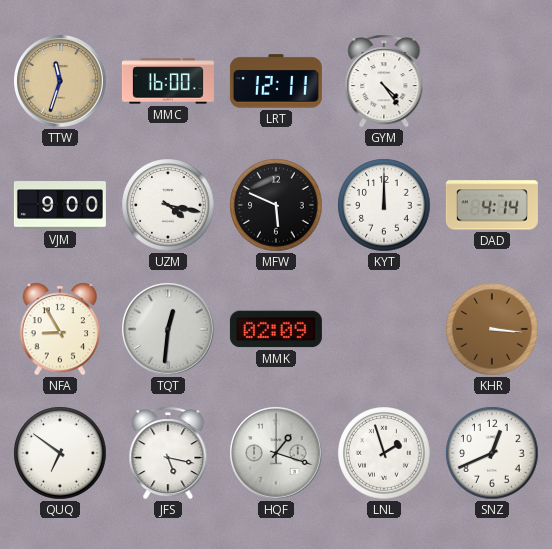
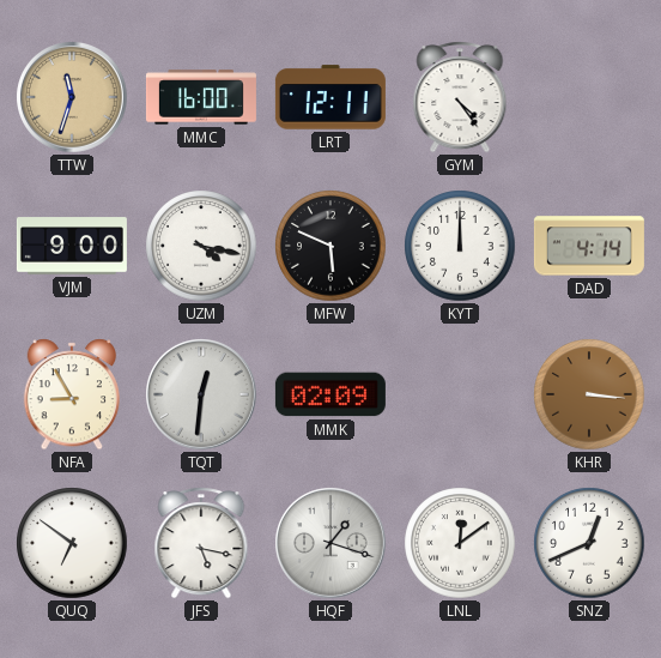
LNL: 1:57 -> 12:09
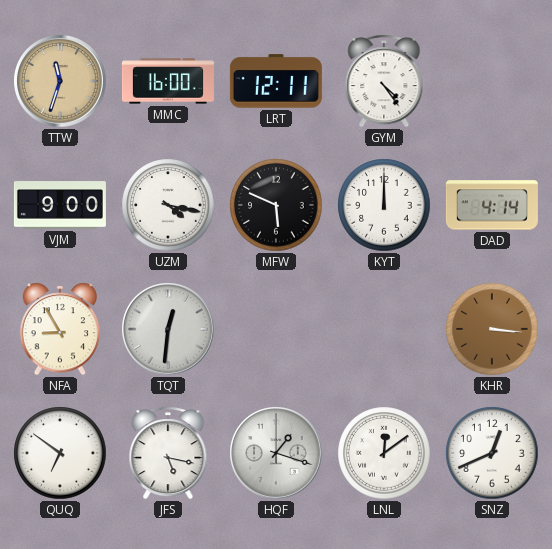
MMK: 02:09 -> none
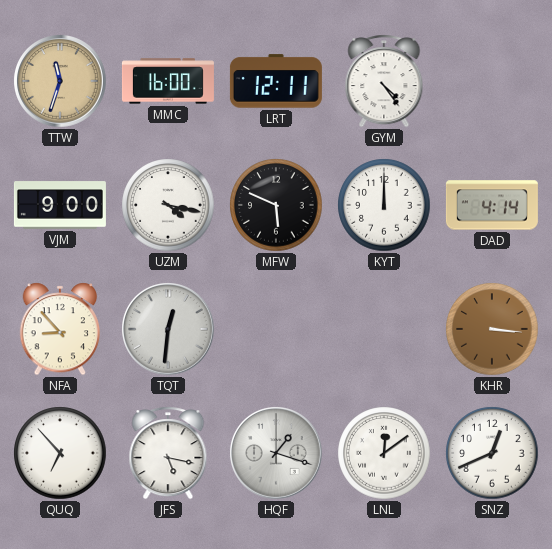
NFA: 8:55 -> 8:53
QUQ: 6:51 -> 6:53
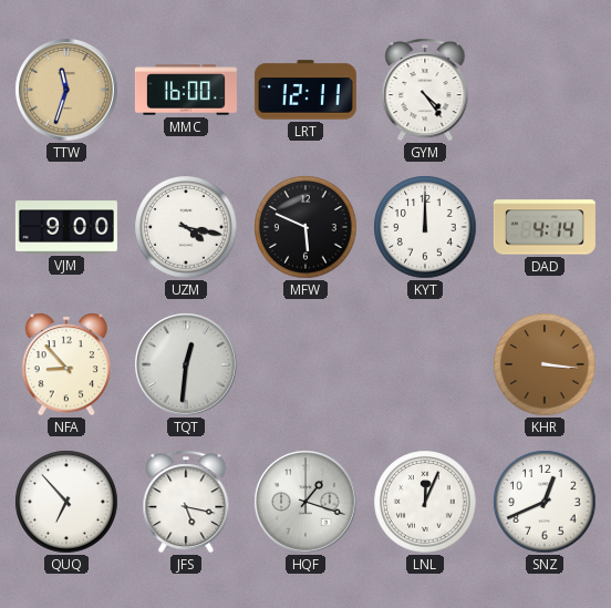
LNL: 12:09 -> 12:04
